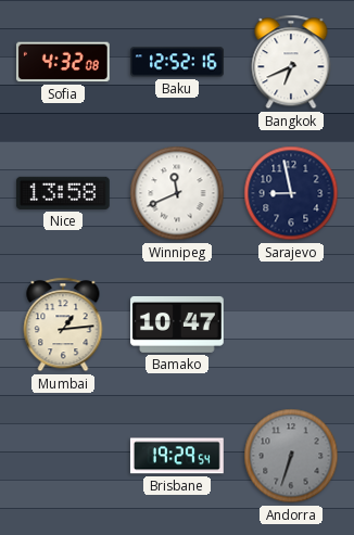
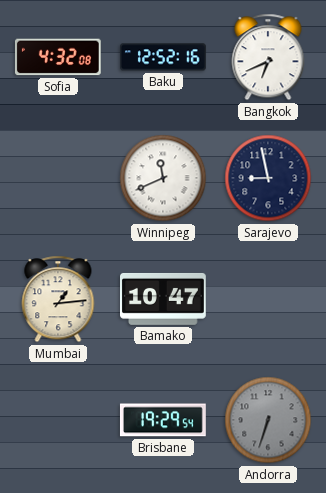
Nice: 13:58 -> none
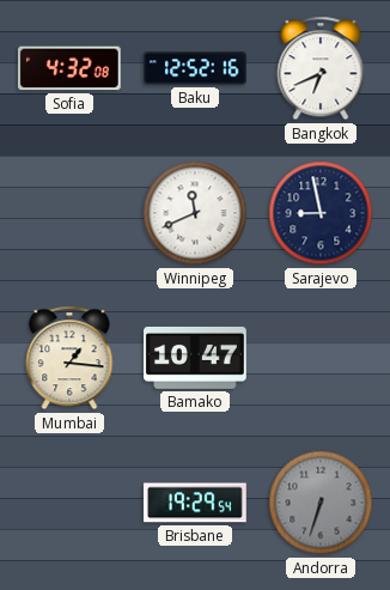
Mumbai: 1:14 -> 1:16
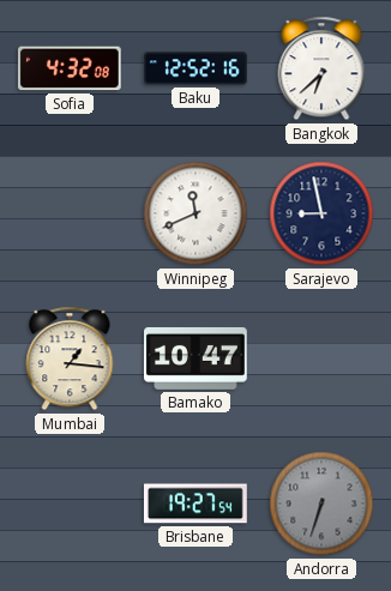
Bangkok: 6:41 -> 6:38
Brisbane: 19:29 -> 19:27
